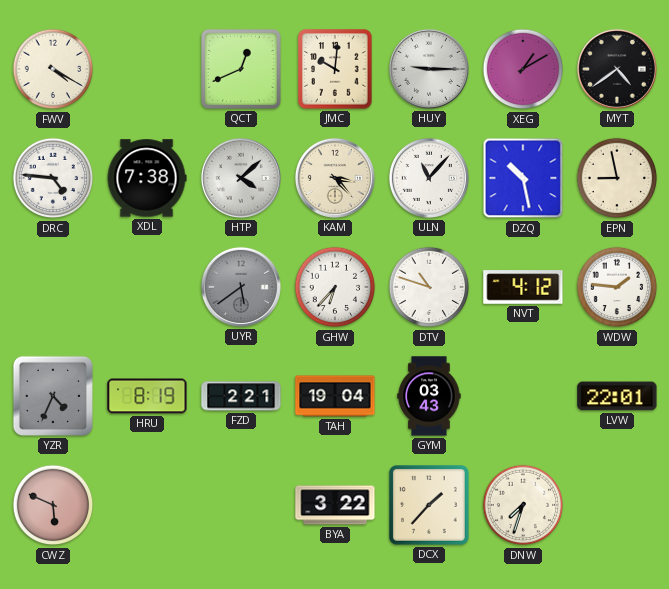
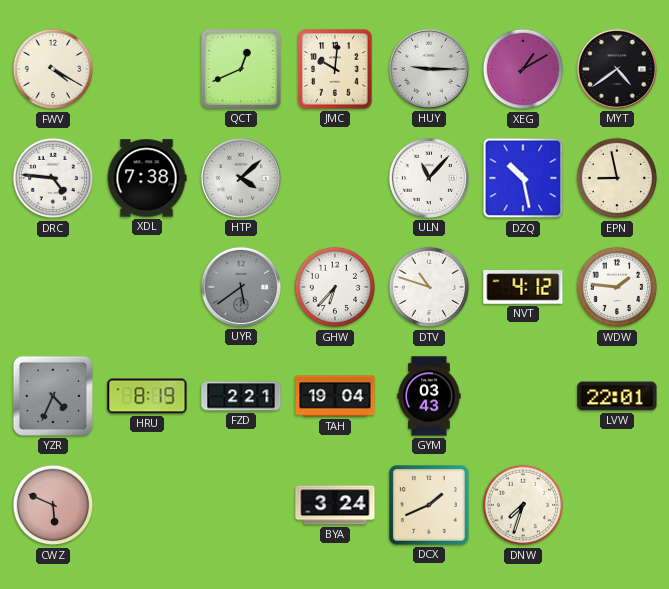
KAM: 3:23 -> none
BYA: 3:22 -> 3:24
DCX: 1:37 -> 1:41
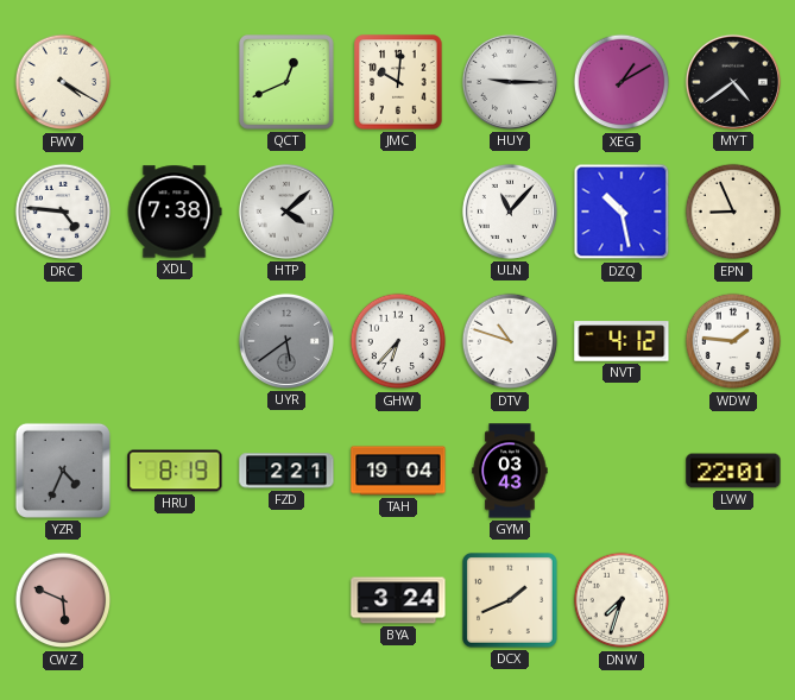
EPN: 8:58 -> 8:56
